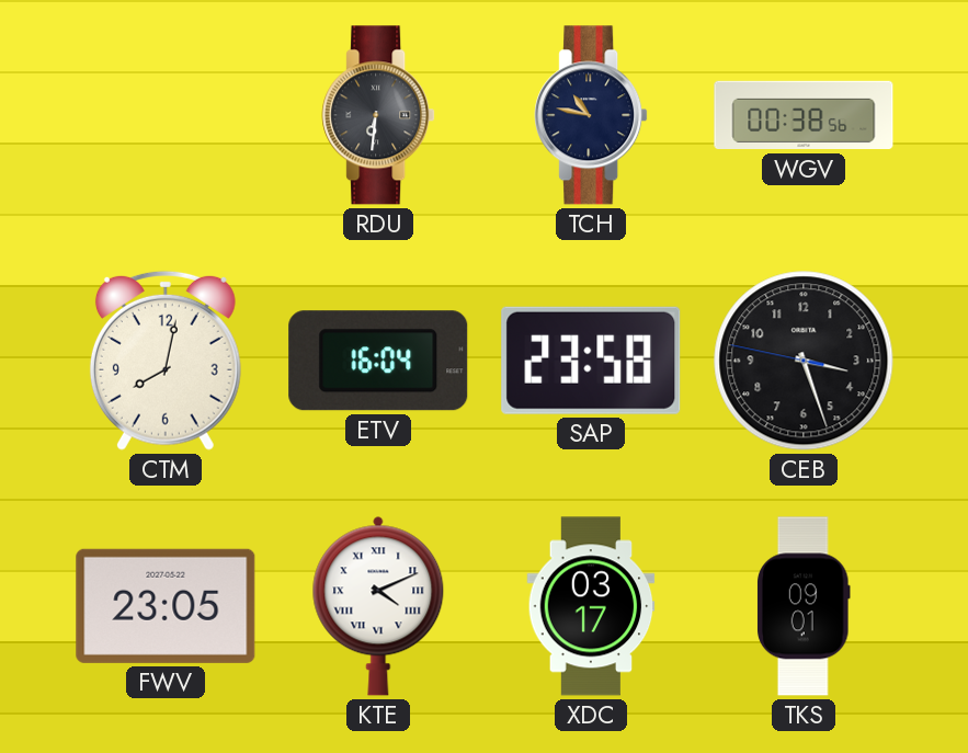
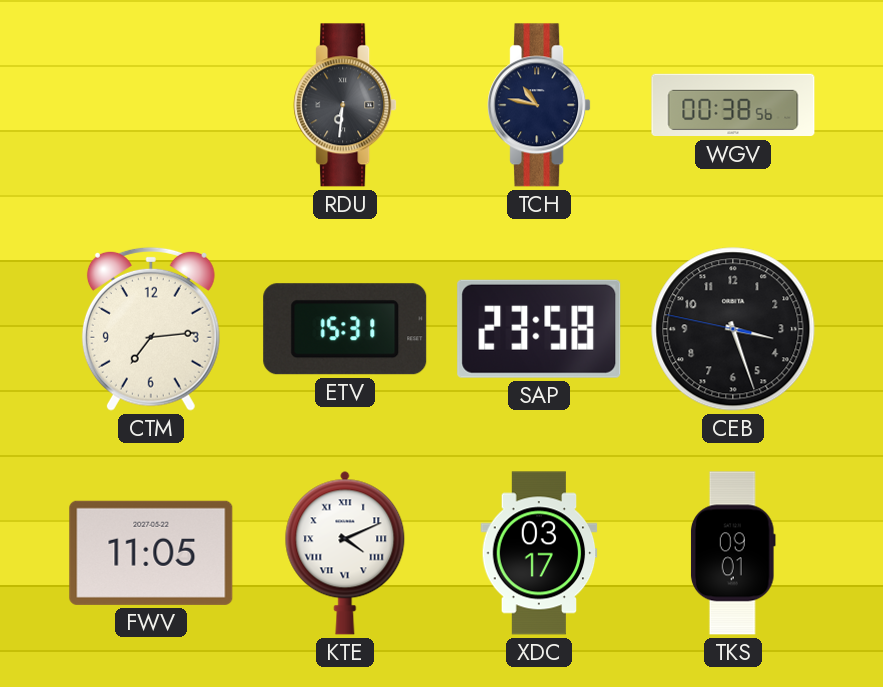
CTM: 8:02 -> 7:14
ETV: 16:04 -> 15:31
FWV: 23:05 -> 11:05
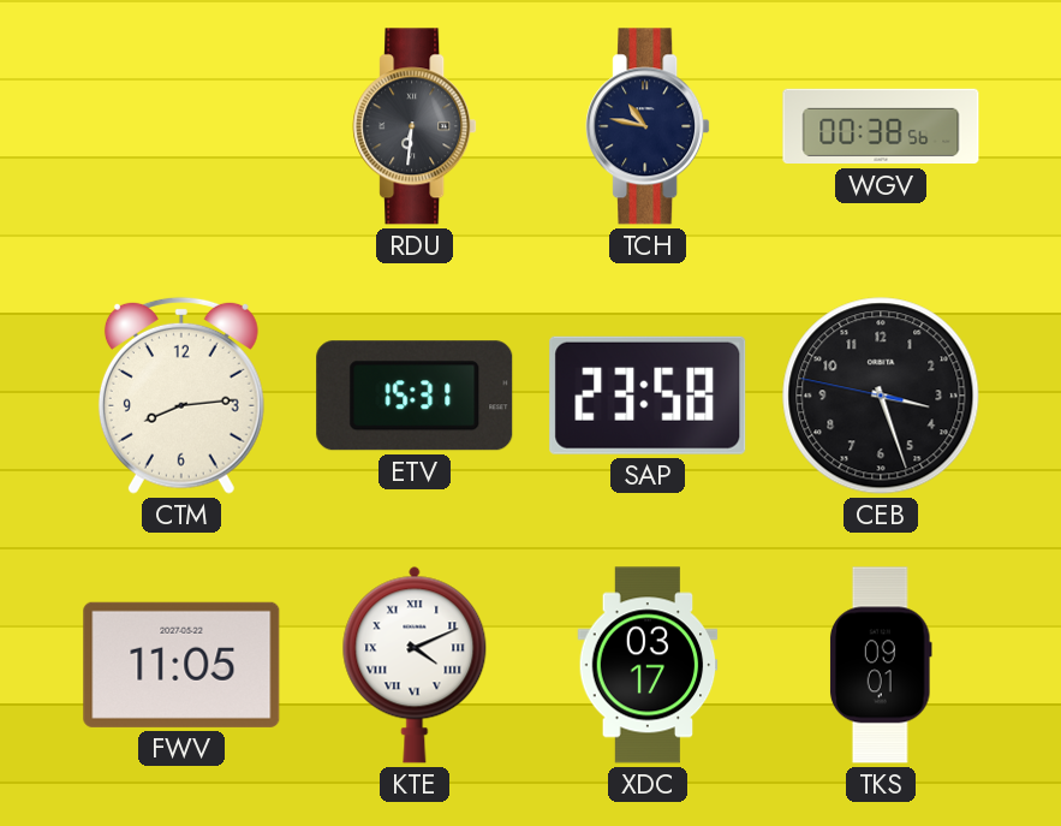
CTM: 7:14 -> 8:14
